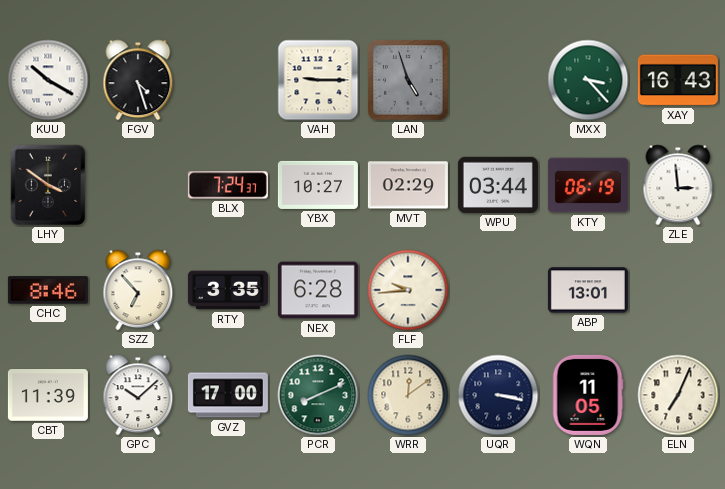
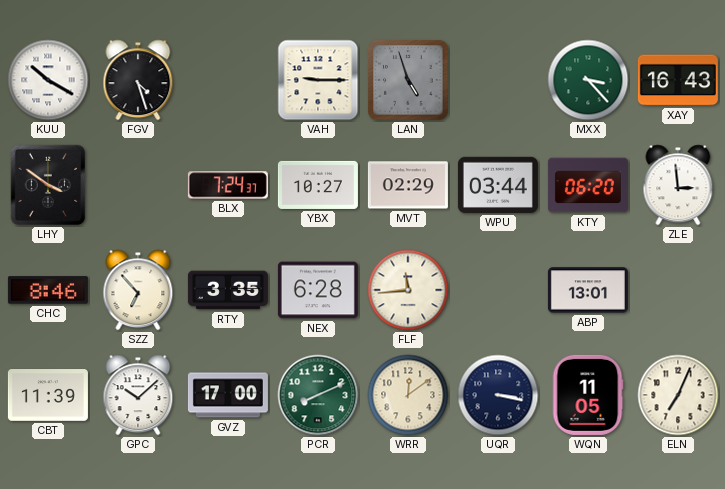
KTY: 06:19 -> 06:20
FLF: 9:44 -> 11:44
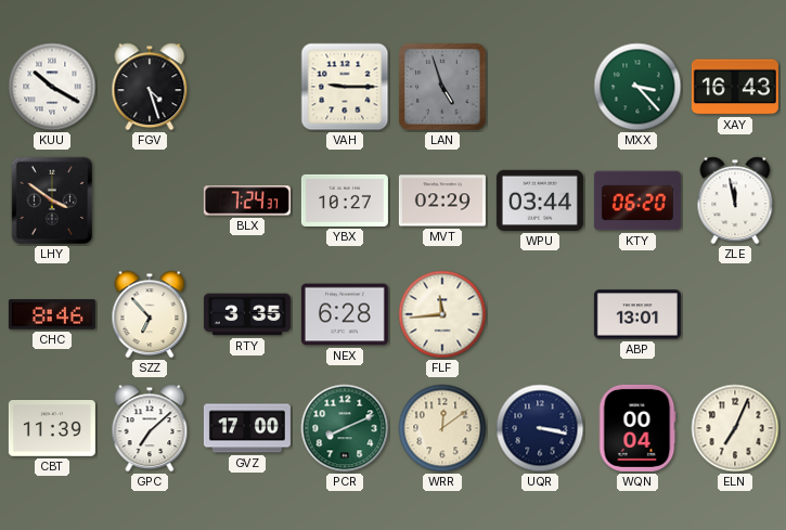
ZLE: 2:59 -> 11:58
GPC: 10:08 -> 7:08
WQN: 11:05 -> 00:04
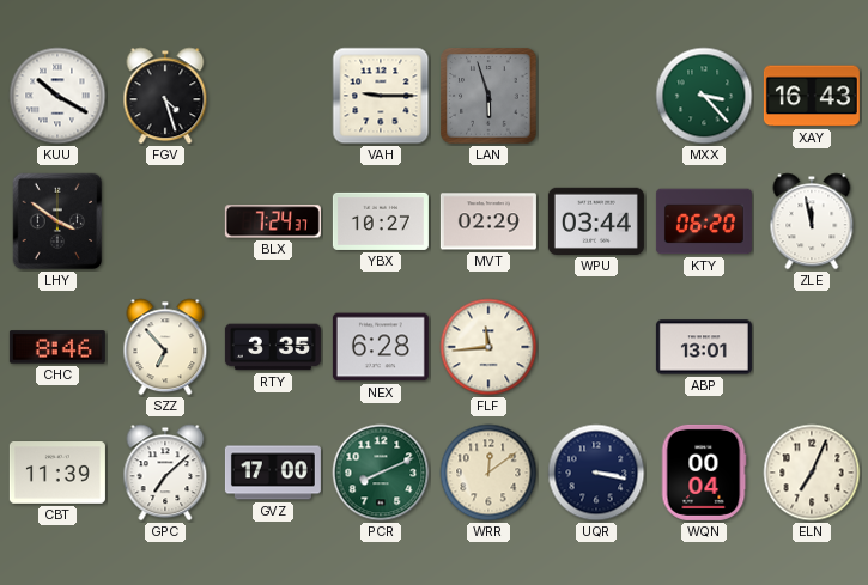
LAN: 4:57 -> 5:57
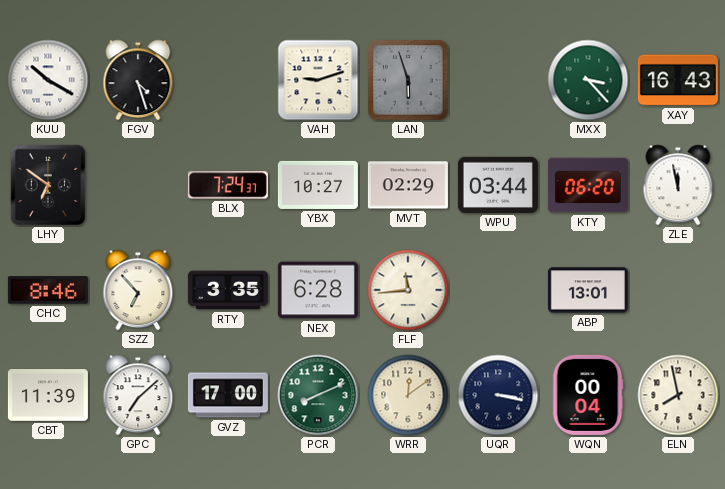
VAH: 9:15 -> 9:12
LHY: 3:51 -> 6:51
ELN: 7:04 -> 7:58
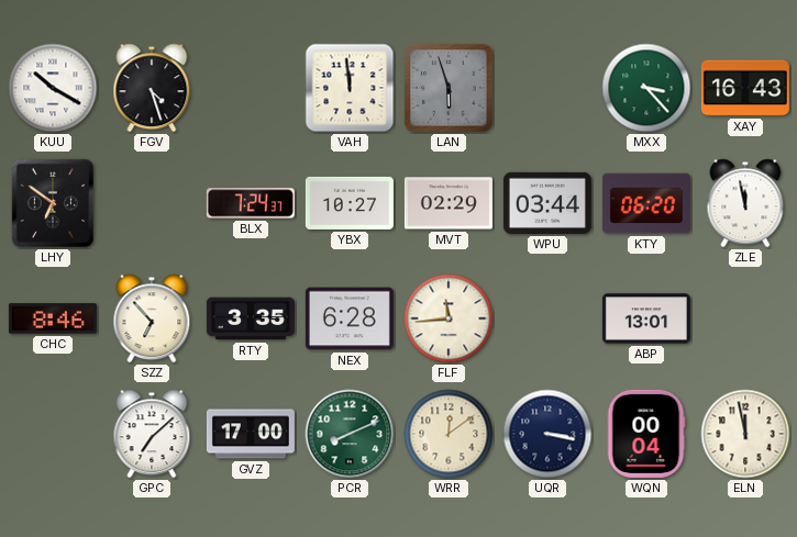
VAH: 9:12 -> 11:59
CBT: 11:39 -> none
ELN: 7:58 -> 11:58
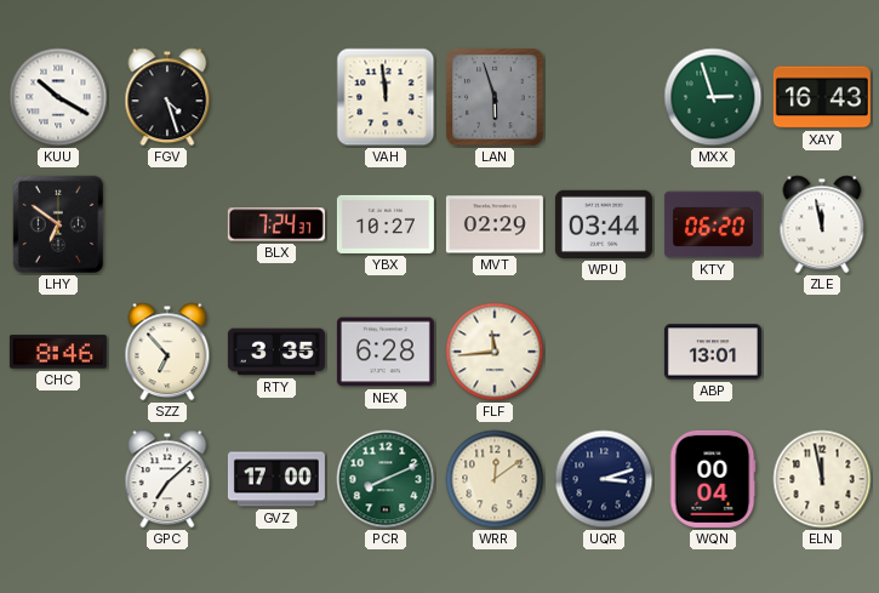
MXX: 3:23 -> 2:57
UQR: 3:17 -> 3:12
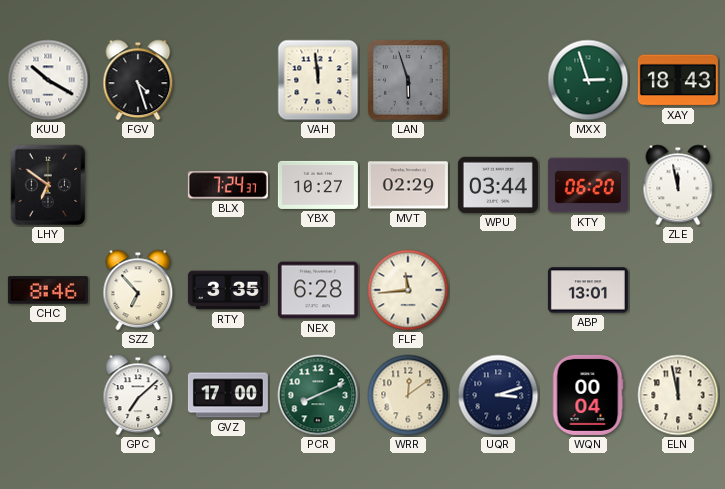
XAY: 16:43 -> 18:43
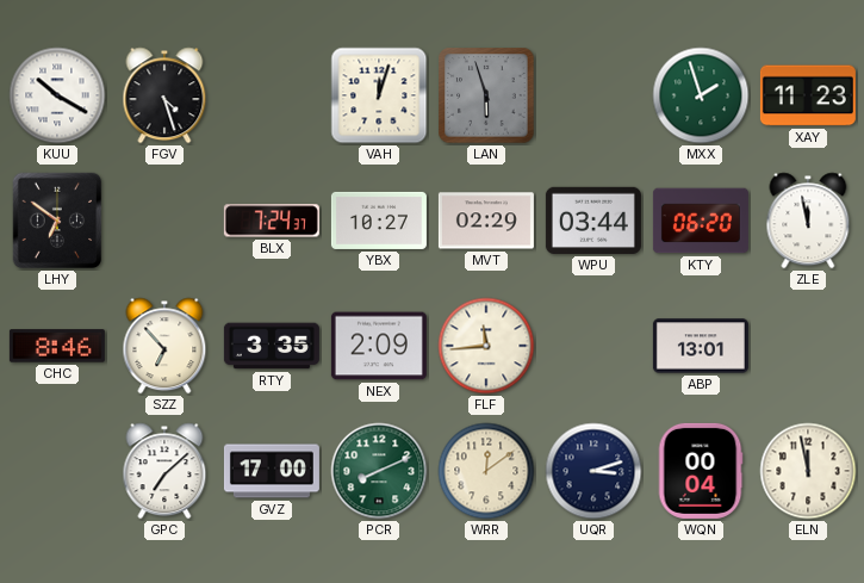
VAH: 11:59 -> 12:03
MXX: 2:57 -> 1:57
XAY: 18:43 -> 11:23
NEX: 6:28 -> 2:09
